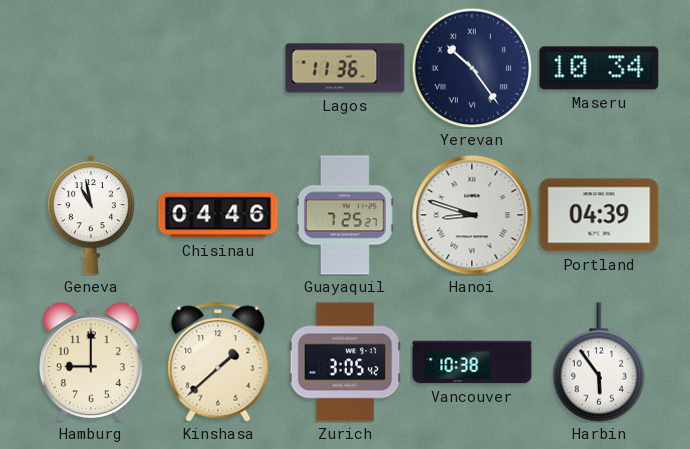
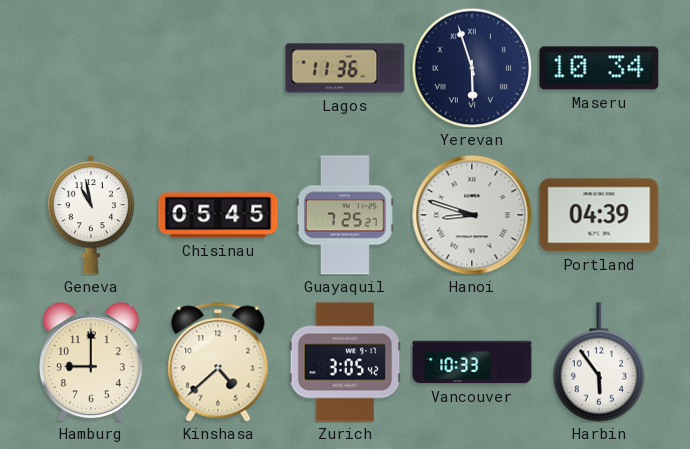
Yerevan: 10:24 -> 5:57
Chisinau: 04:46 -> 05:45
Kinshasa: 1:38 -> 4:38
Vancouver: 10:38 -> 10:33
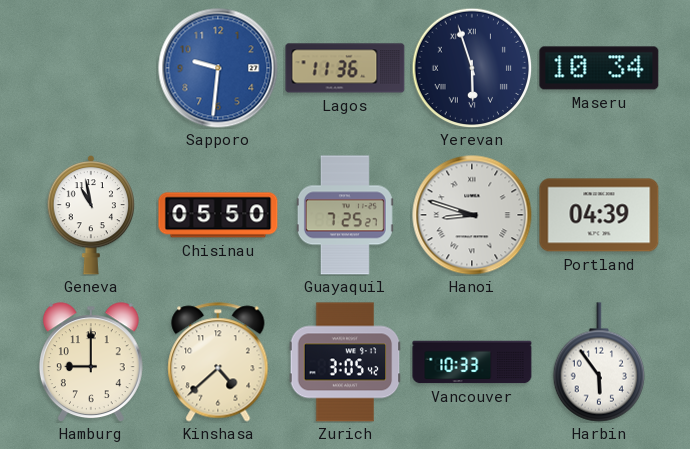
Sapporo: none -> 9:31
Chisinau: 05:45 -> 05:50
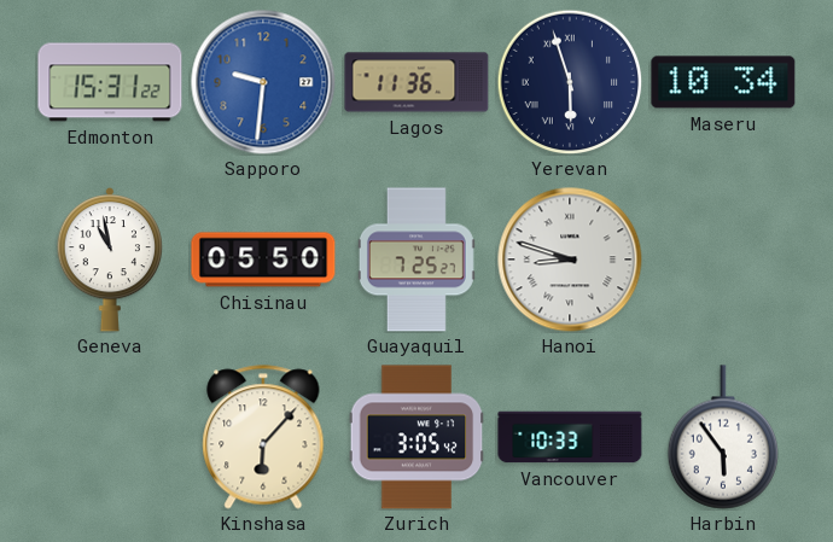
Edmonton: none -> 15:31
Portland: 04:39 -> none
Hamburg: 9:00 -> none
Kinshasa: 4:38 -> 6:07
